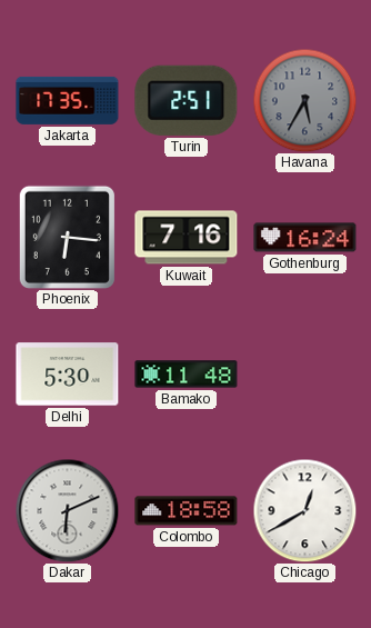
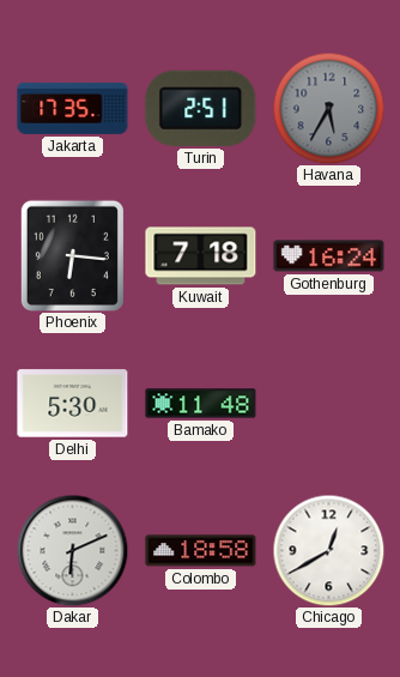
Kuwait: 7:16 -> 7:18
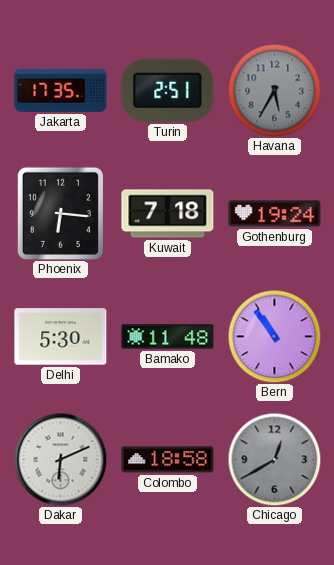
Gothenburg: 16:24 -> 19:24
Bern: none -> 10:54
Chicago dial: white -> grey
